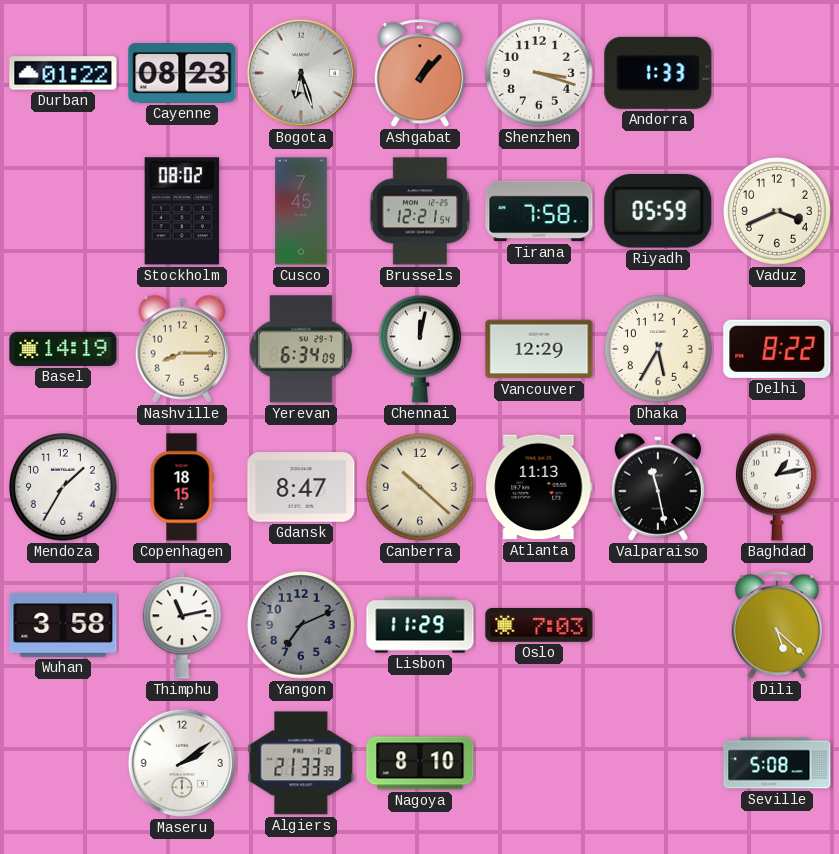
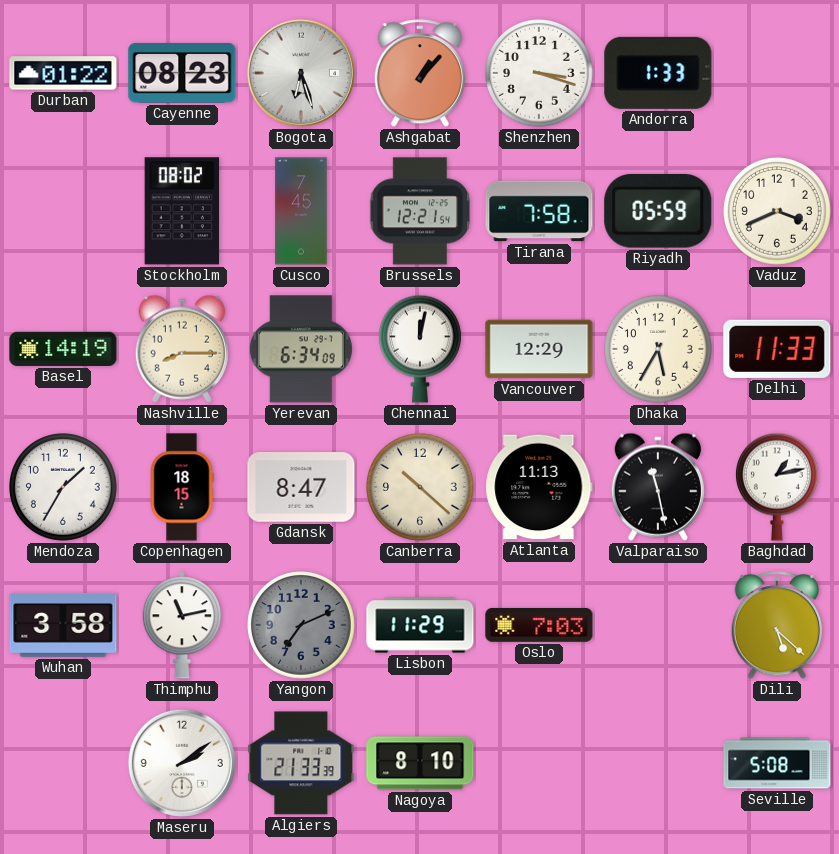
Delhi: 8:22 -> 11:33
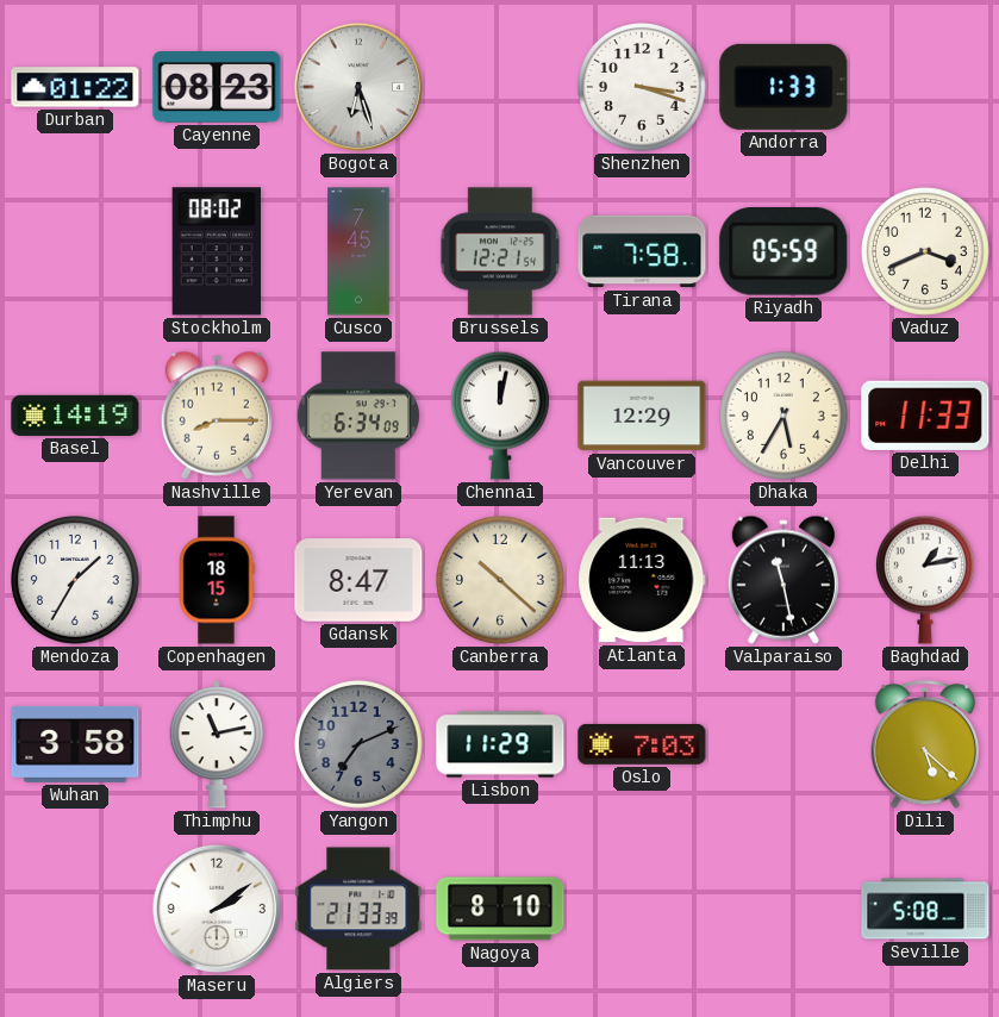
Ashgabat: 1:07 -> none
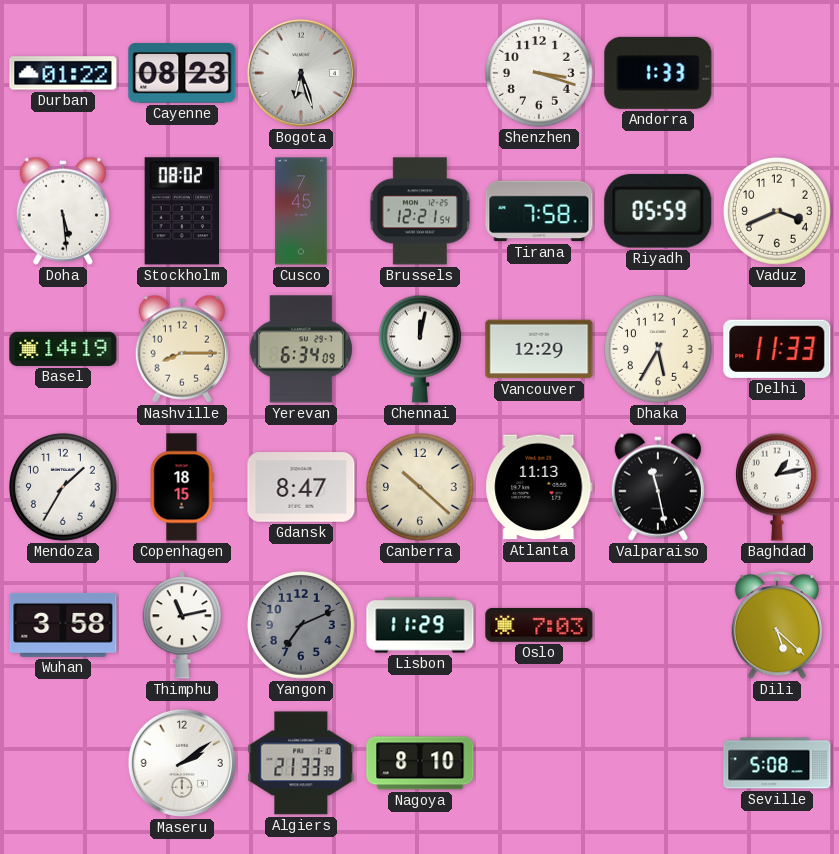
Doha: none -> 5:29
